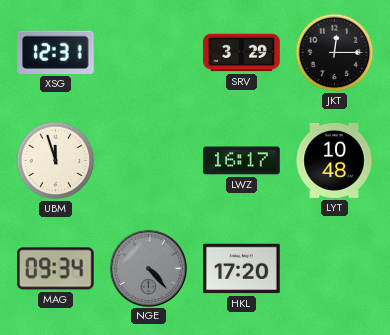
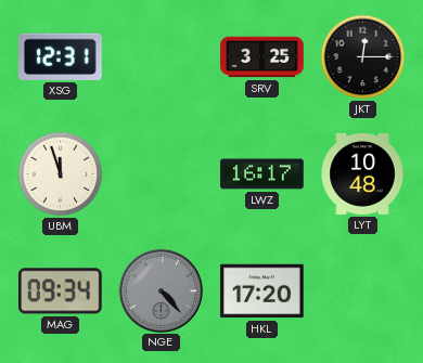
SRV: 3:29 -> 3:25
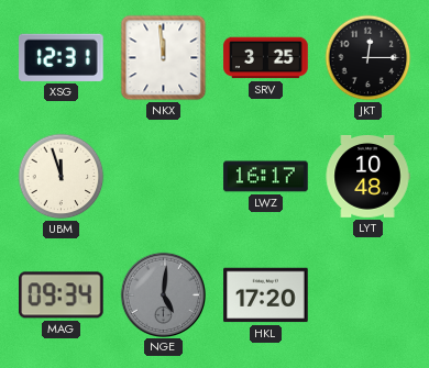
NKX: none -> 11:59
NGE: 4:23 -> 5:01
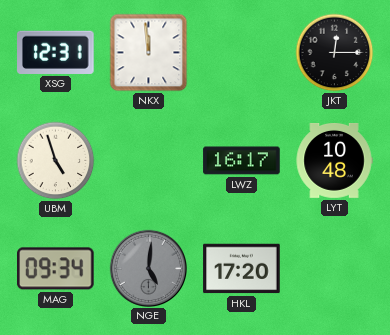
SRV: 3:25 -> none
UBM: 11:57 -> 4:57
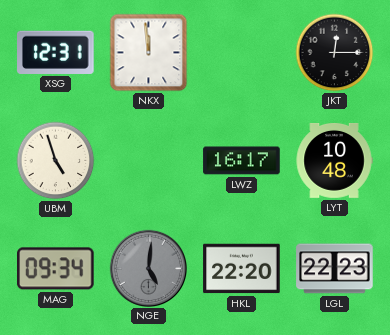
HKL: 17:20 -> 22:20
LGL: none -> 22:23
